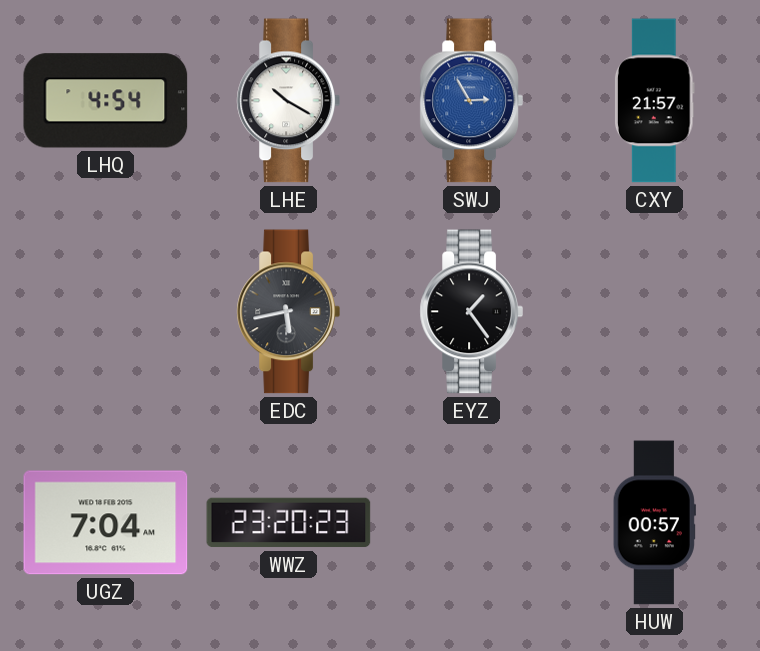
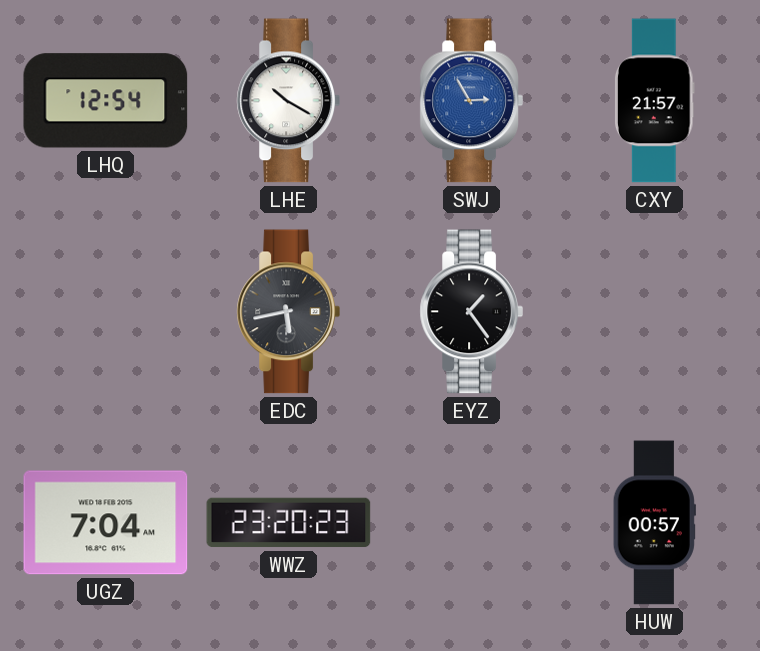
LHQ: 4:54 -> 12:54
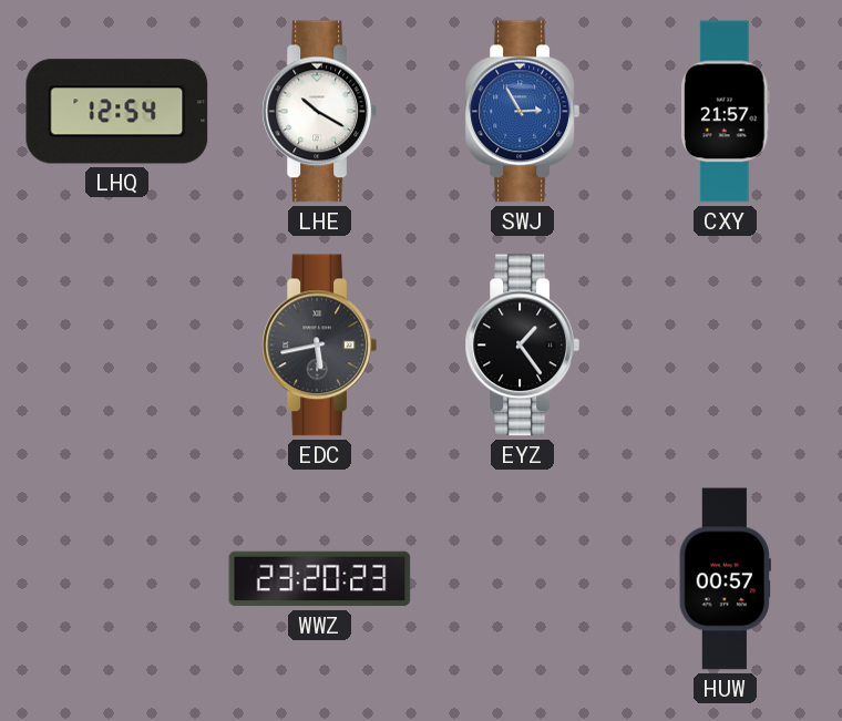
UGZ: 7:04 -> none
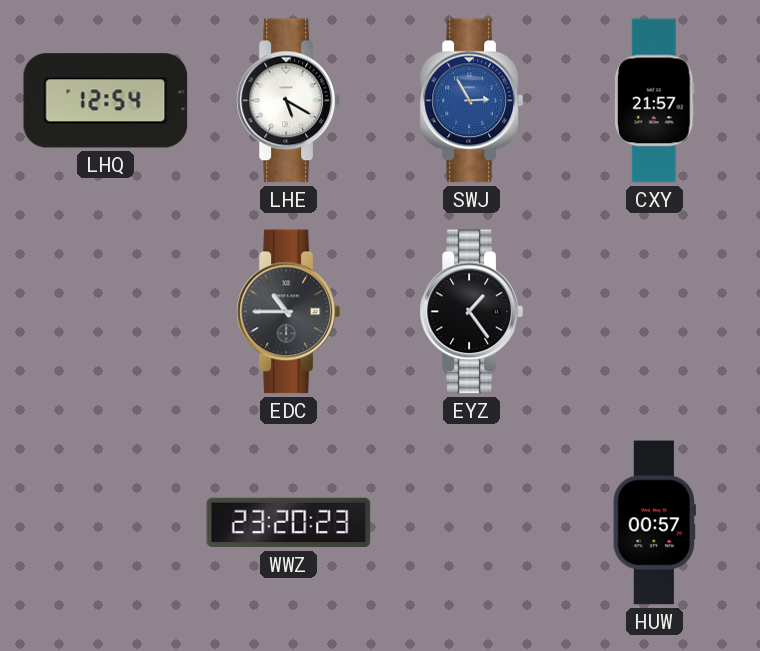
LHE: 10:20 -> 5:20
EDC: 5:43 -> 10:45
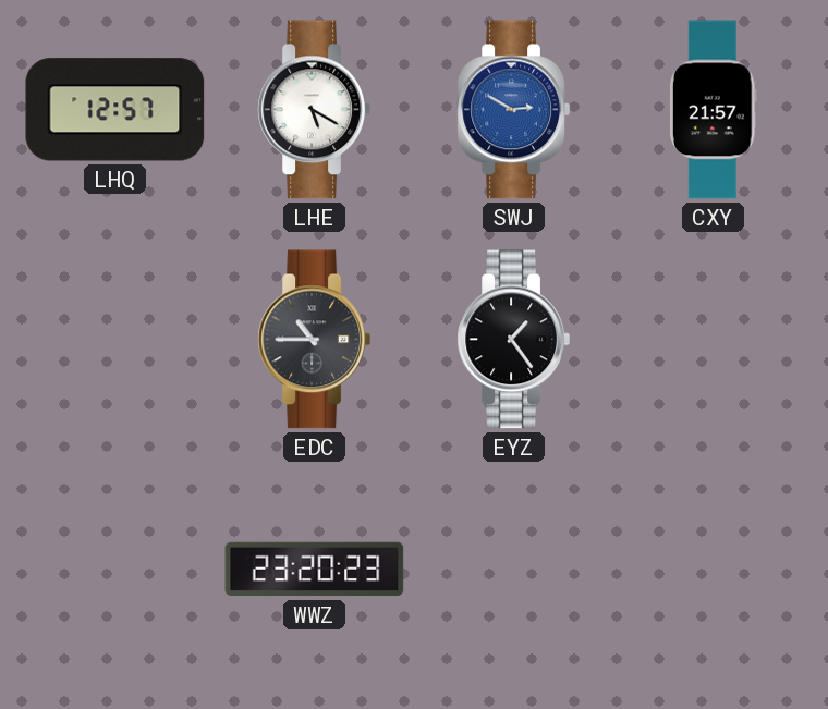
LHQ: 12:54 -> 12:57
SWJ: 2:55 -> 2:50
HUW: 00:57 -> none
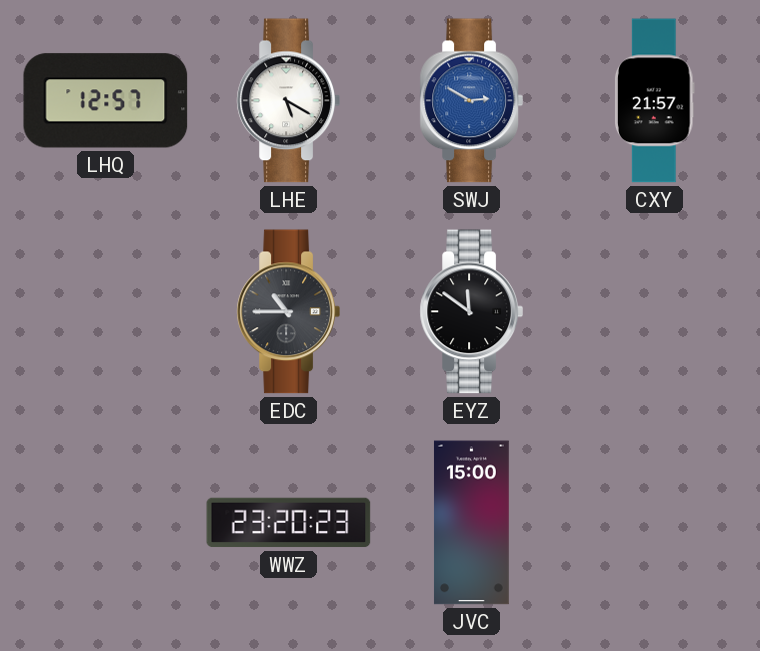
EYZ: 1:24 -> 11:51
JVC: none -> 15:00
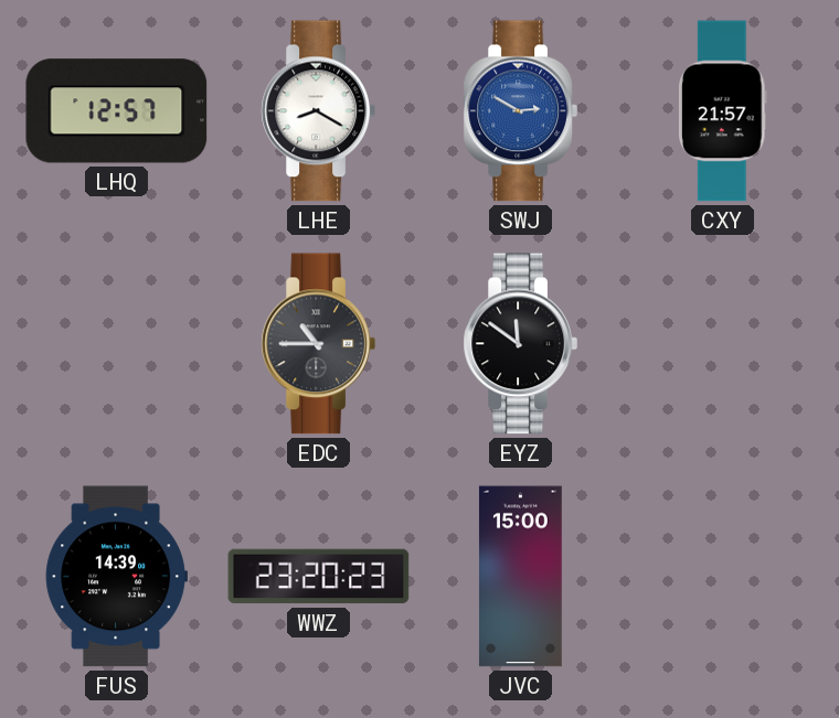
LHE: 5:20 -> 8:20
FUS: none -> 14:39
